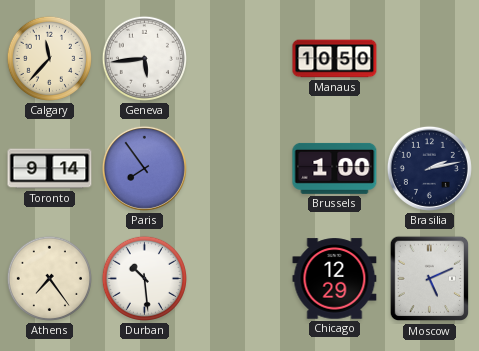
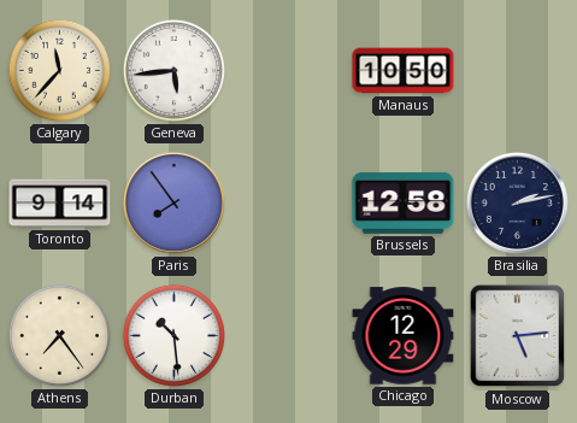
Brussels: 1:00 -> 12:58
Moscow: 5:11 -> 5:14
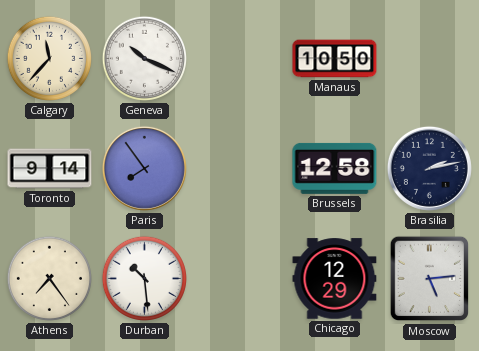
Geneva: 5:44 -> 10:19
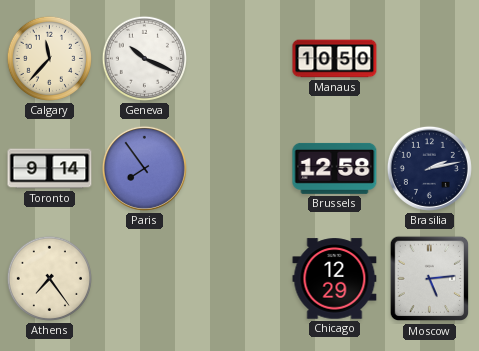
Durban: 10:29 -> none
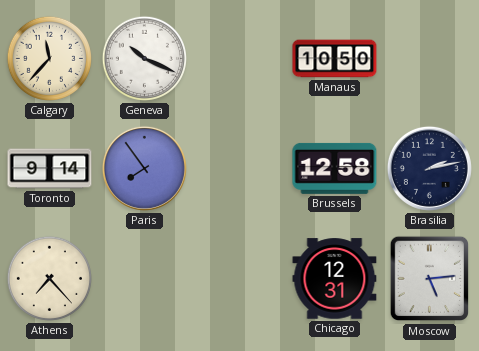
Athens: 7:24 -> 7:23
Chicago: 12:29 -> 12:31
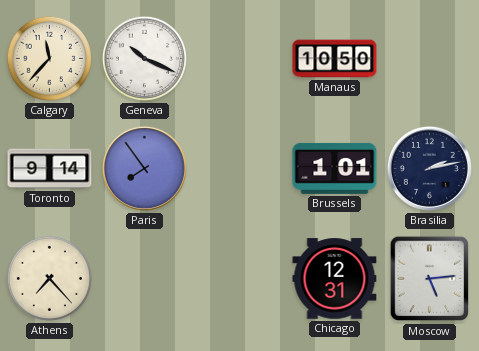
Brussels: 12:58 -> 1:01
